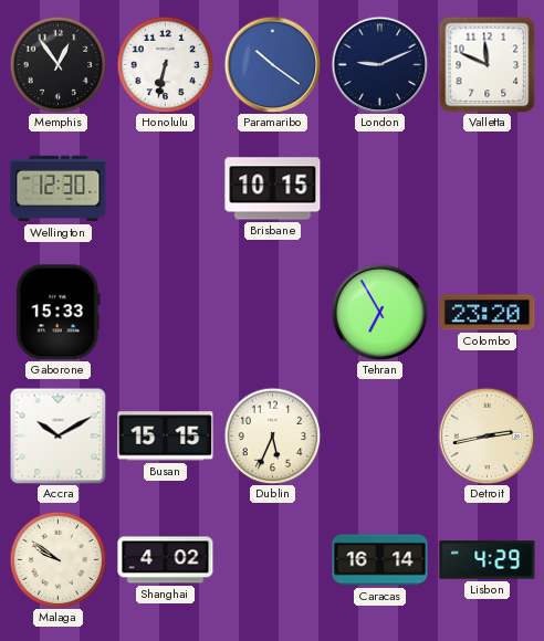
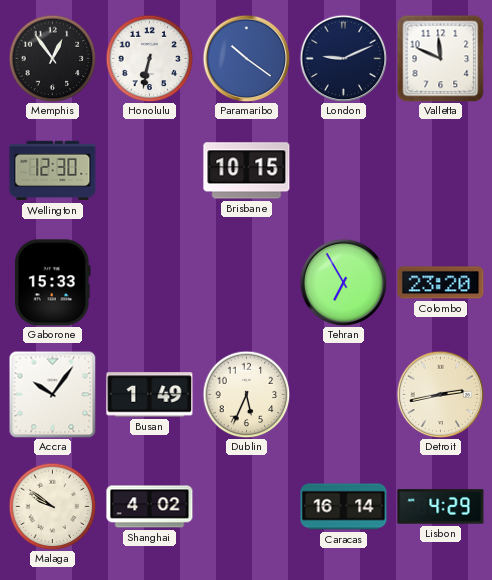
Accra: 10:10 -> 10:06
Busan: 15:15 -> 1:49
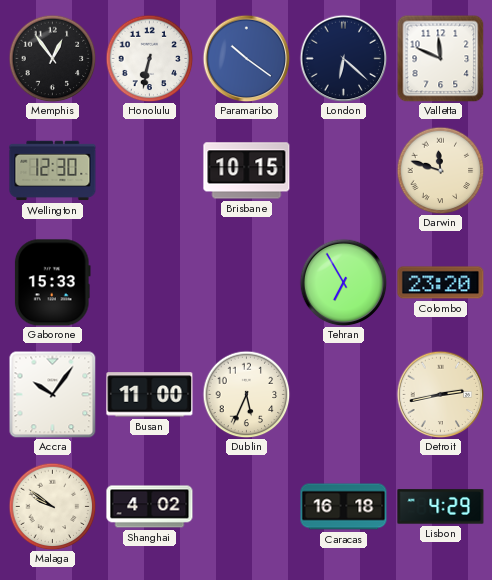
London: 9:11 -> 6:22
Darwin: none -> 11:48
Busan: 1:49 -> 11:00
Caracas: 16:14 -> 16:18
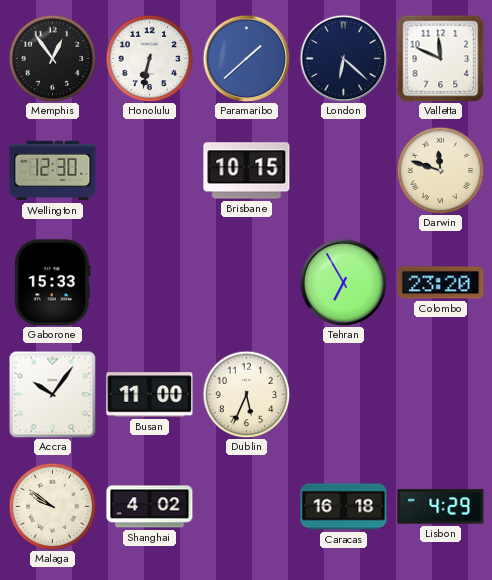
Paramaribo: 10:21 -> 1:38
Detroit: 2:43 -> none
